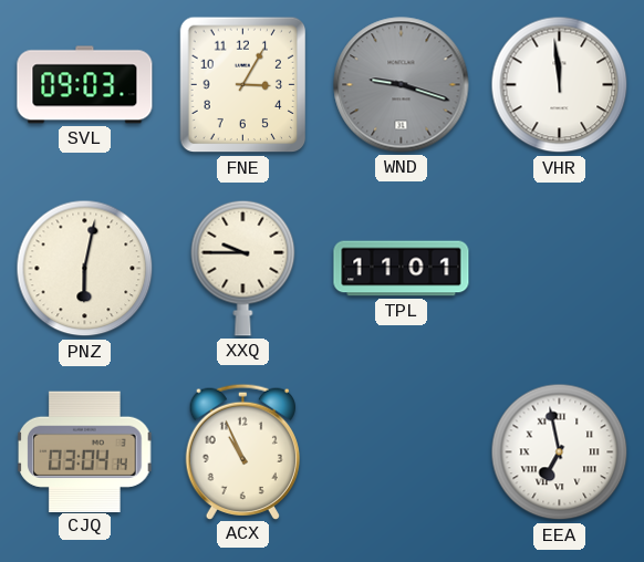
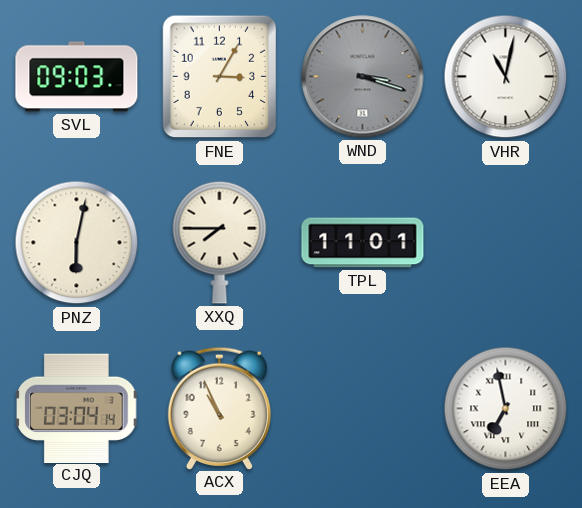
WND: 9:18 -> 3:18
VHR: 11:59 -> 11:02
XXQ: 9:45 -> 7:45
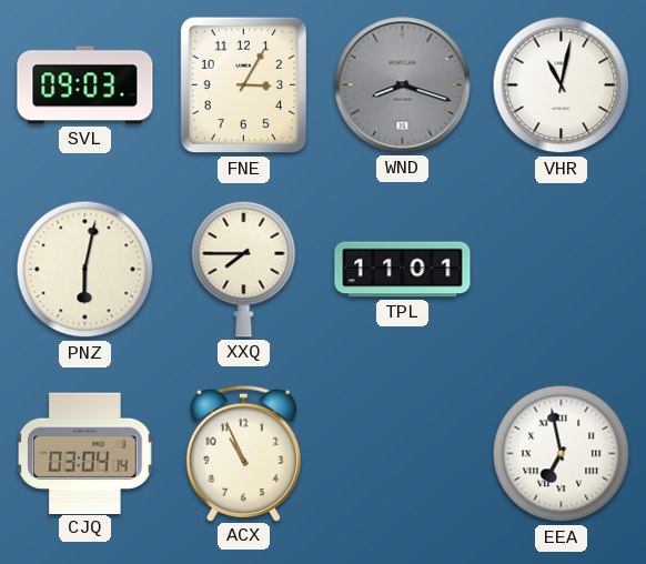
WND: 3:18 -> 8:18
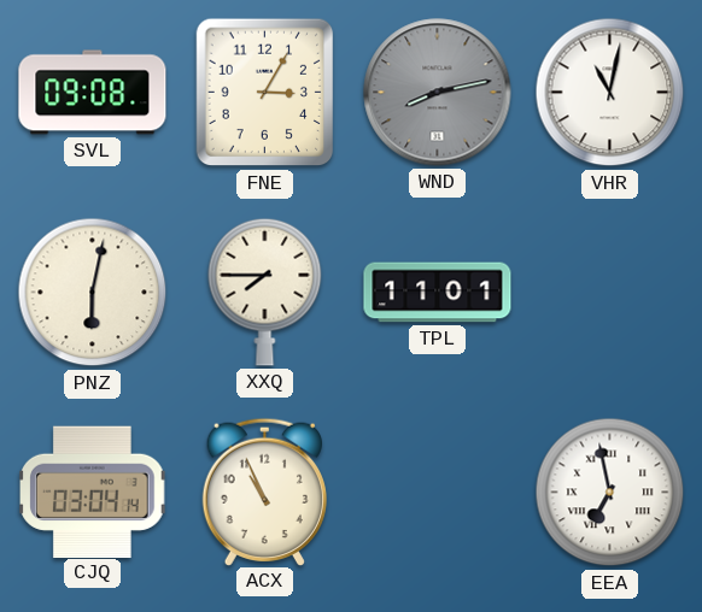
SVL: 09:03 -> 09:08
WND: 8:18 -> 8:13
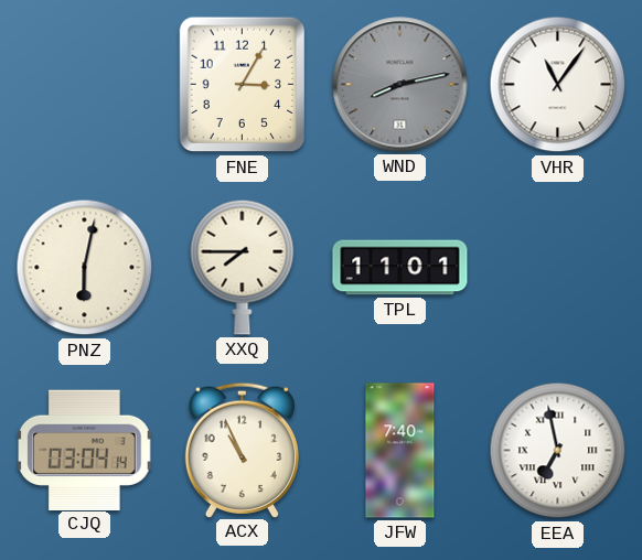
SVL: 09:08 -> none
VHR: 11:02 -> 11:06
JFW: none -> 7:40
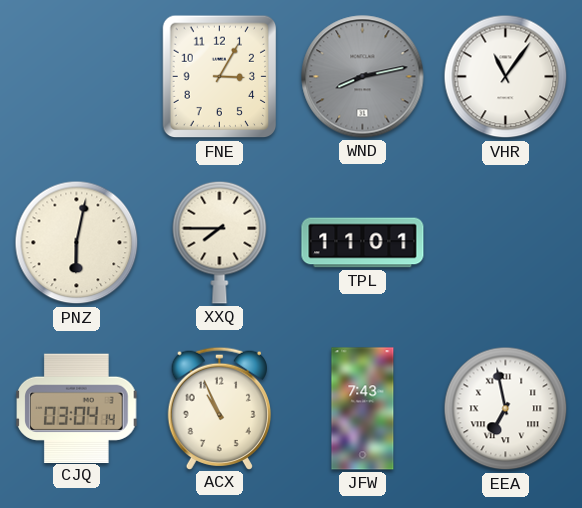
JFW: 7:40 -> 7:43
